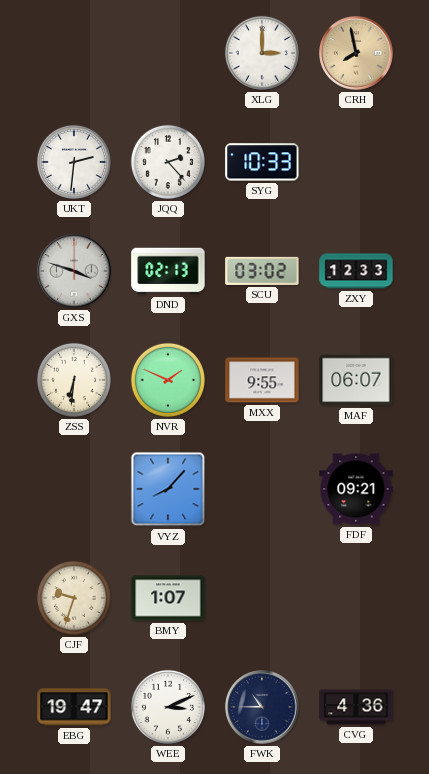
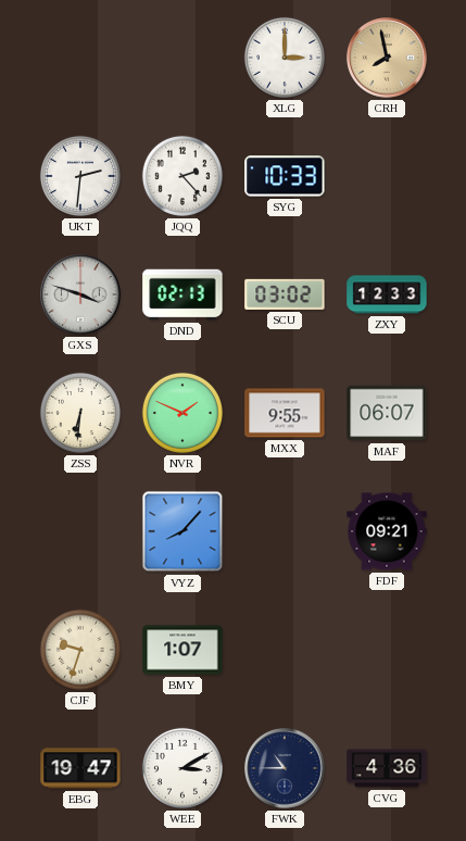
WEE: 3:11 -> 3:10
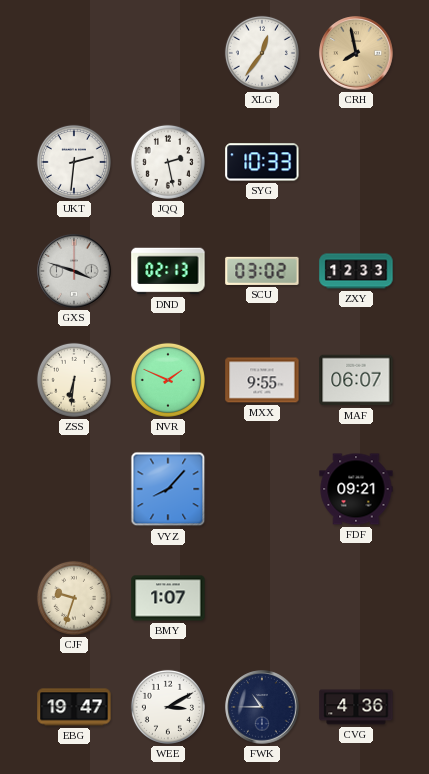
XLG: 3:00 -> 12:36
JQQ: 2:23 -> 2:28
